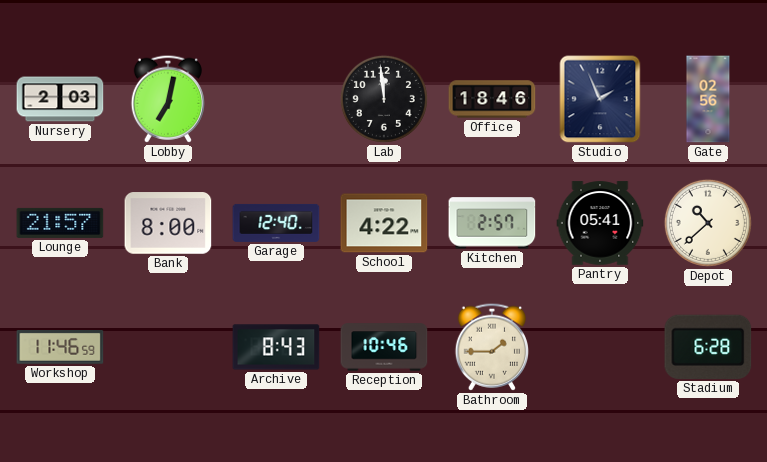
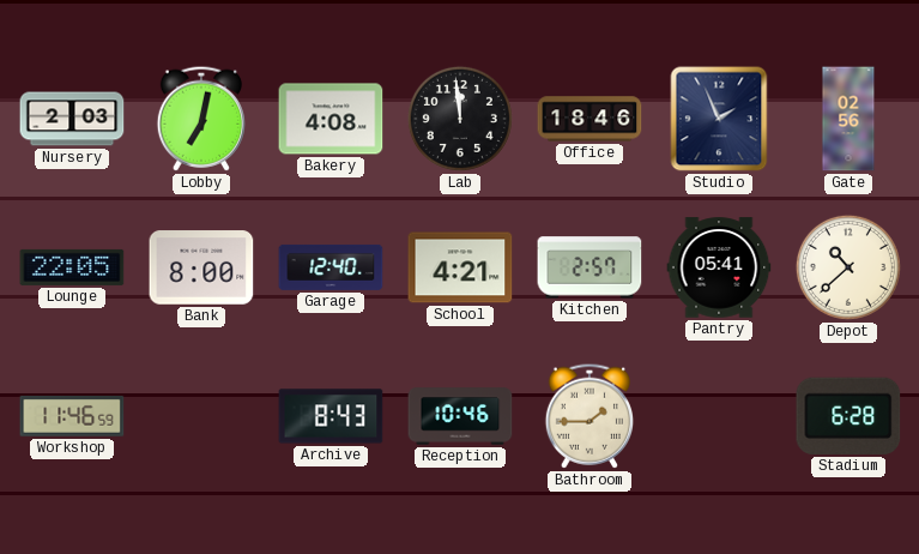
Bakery: none -> 4:08
Lounge: 21:57 -> 22:05
School: 4:22 -> 4:21
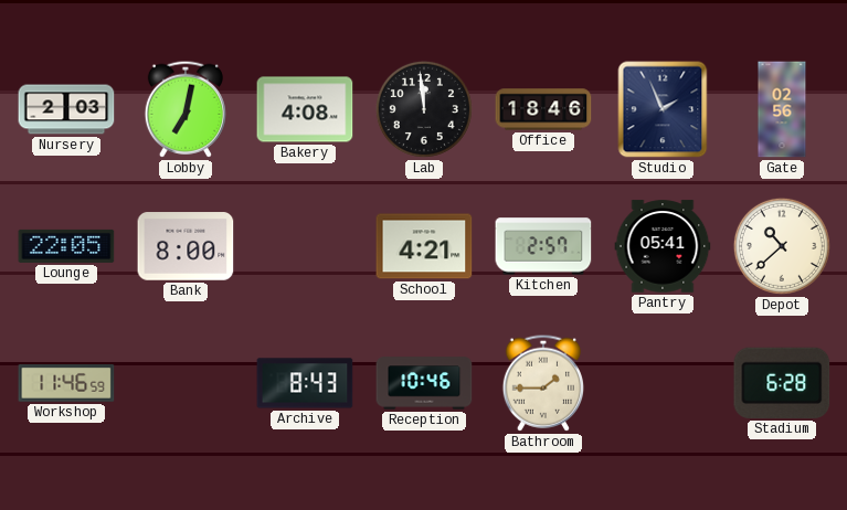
Garage: 12:40 -> none
